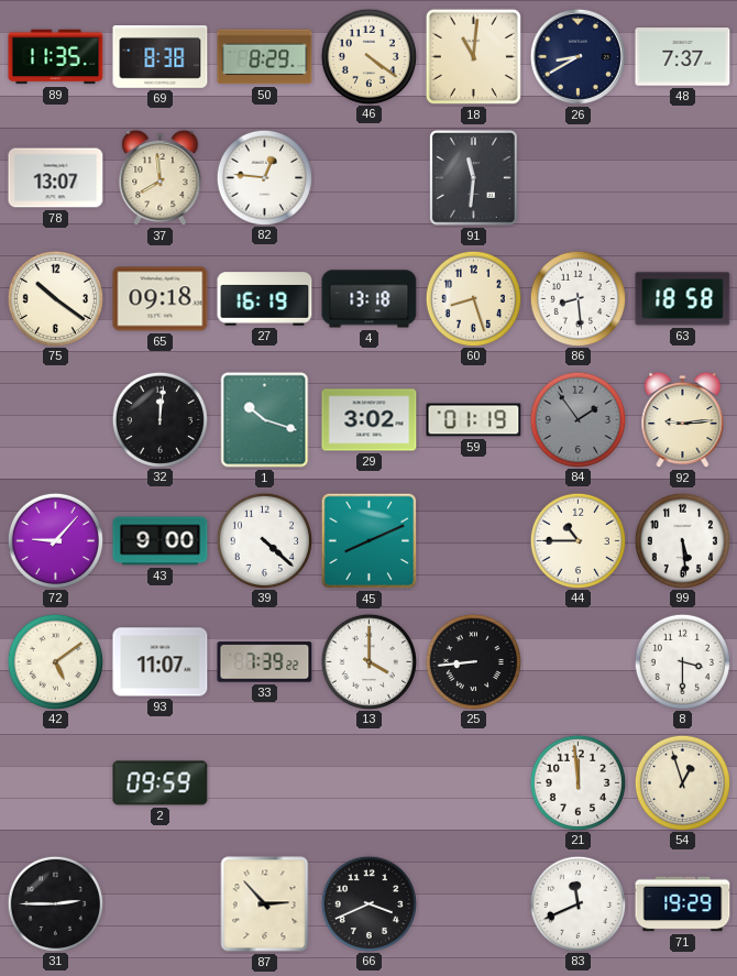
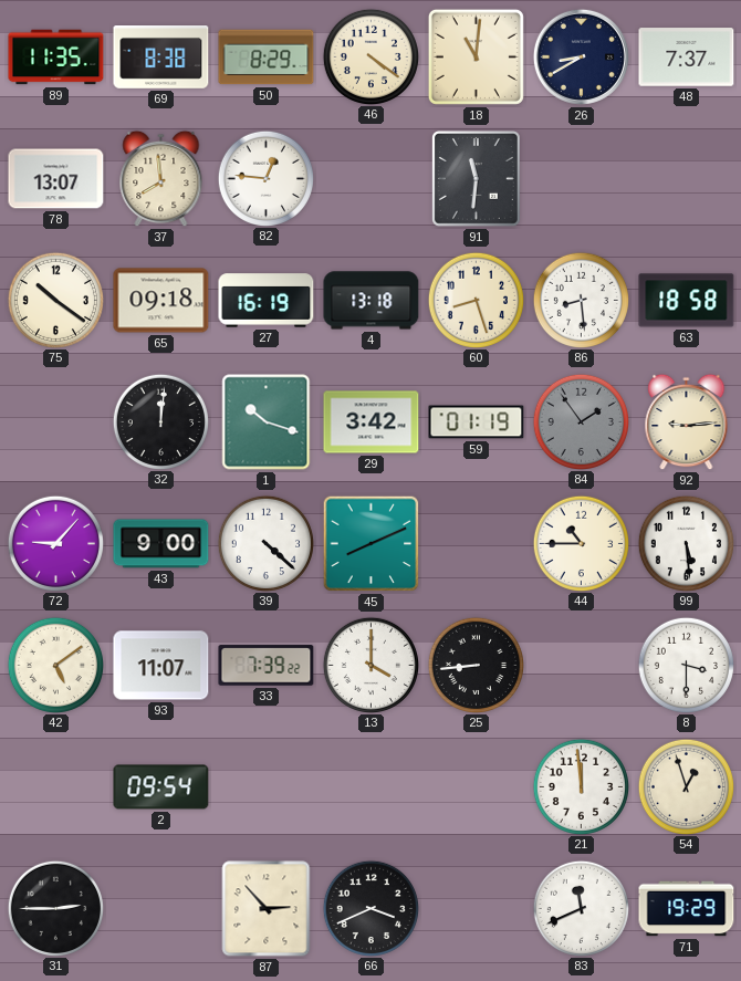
29: 3:02 -> 3:42
2: 09:59 -> 09:54
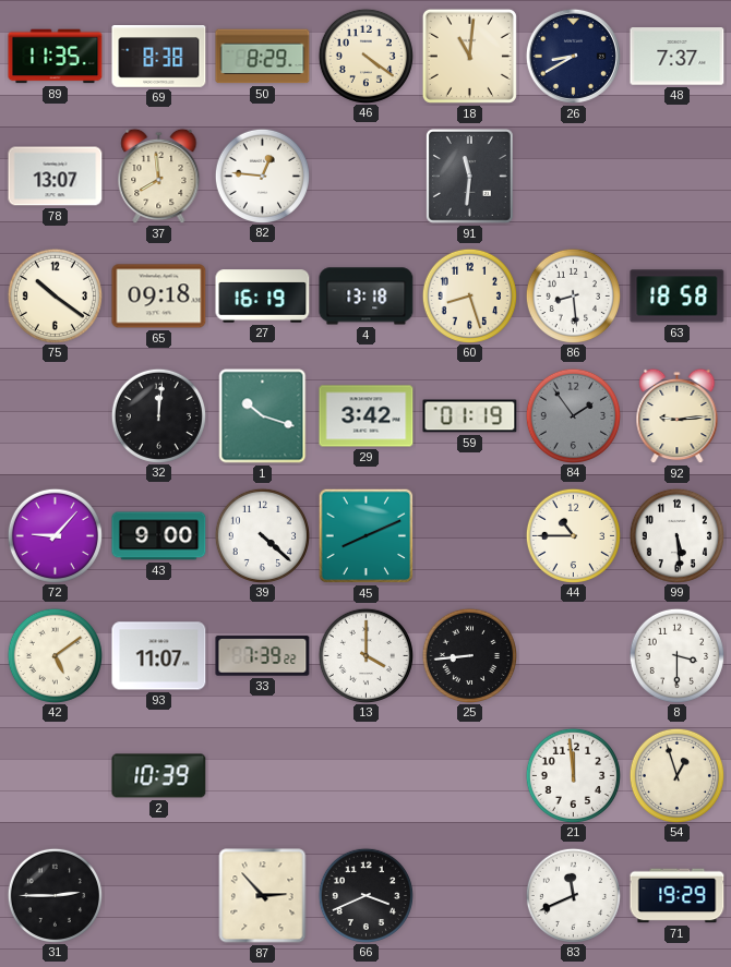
2: 09:54 -> 10:39
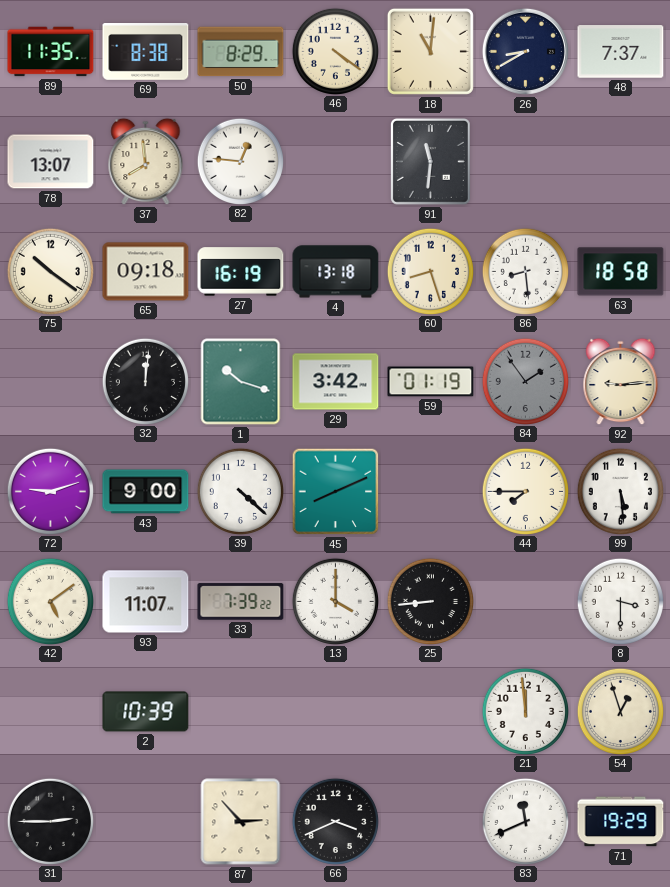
72: 9:07 -> 9:12
44: 10:45 -> 7:45
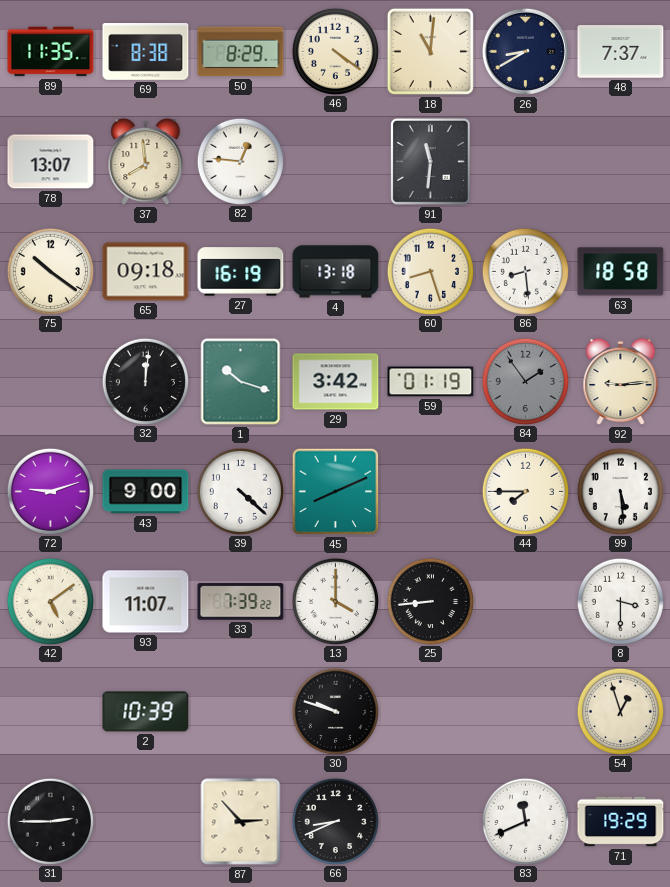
30: none -> 9:48
21: 11:59 -> none
66: 3:41 -> 8:41
